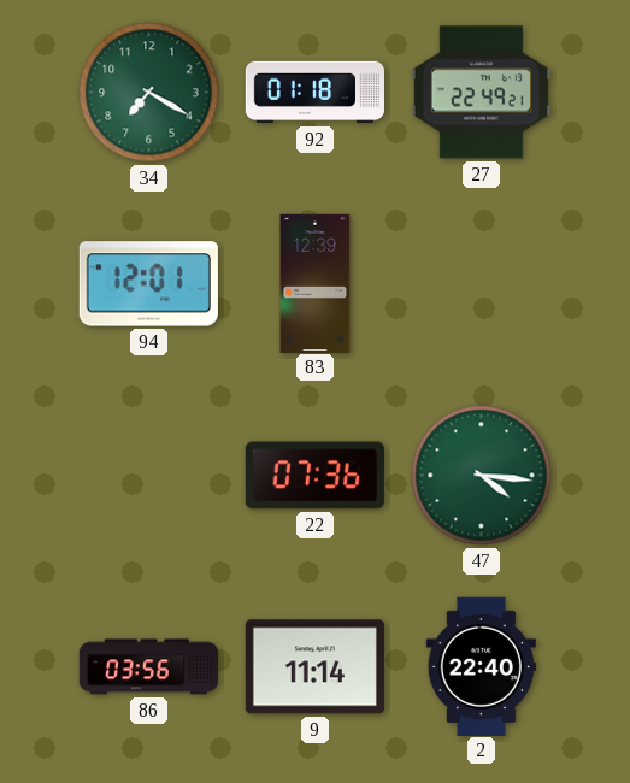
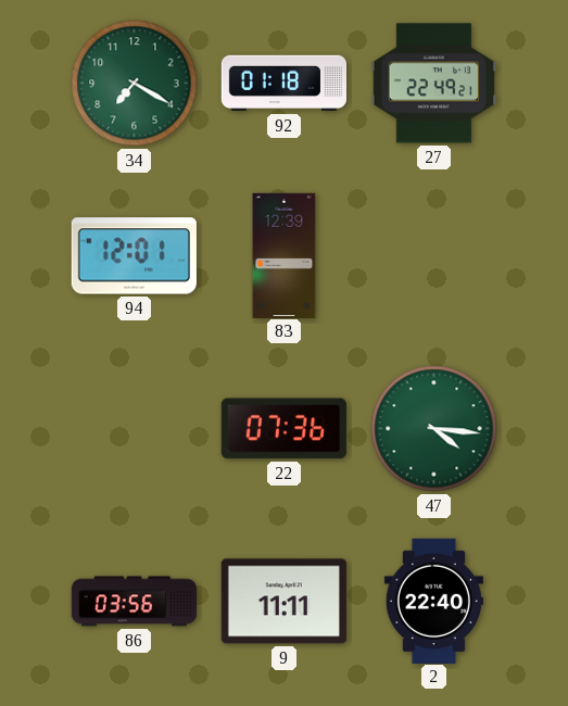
9: 11:14 -> 11:11
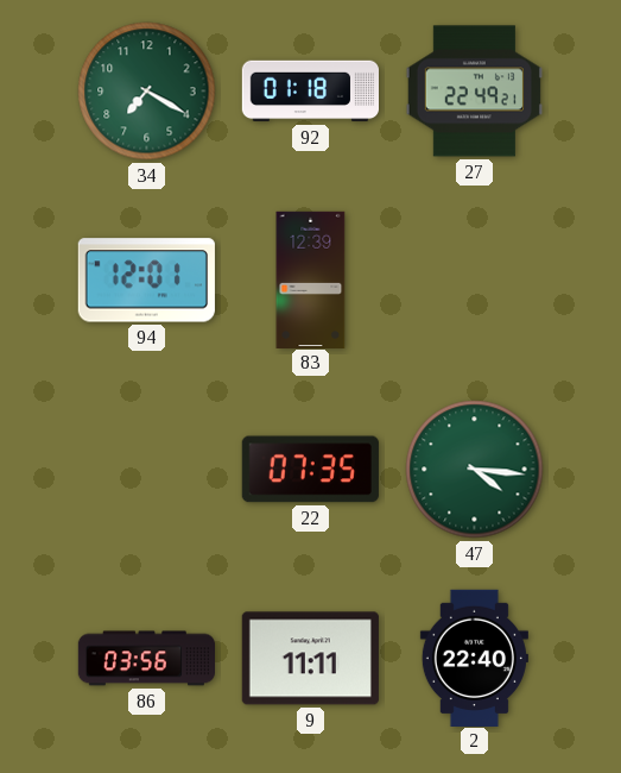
22: 07:36 -> 07:35
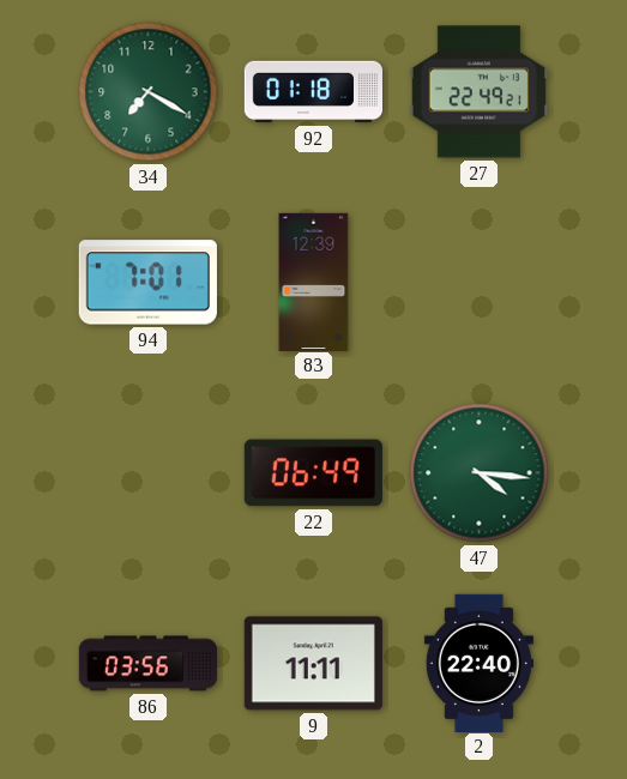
94: 12:01 -> 7:01
22: 07:35 -> 06:49
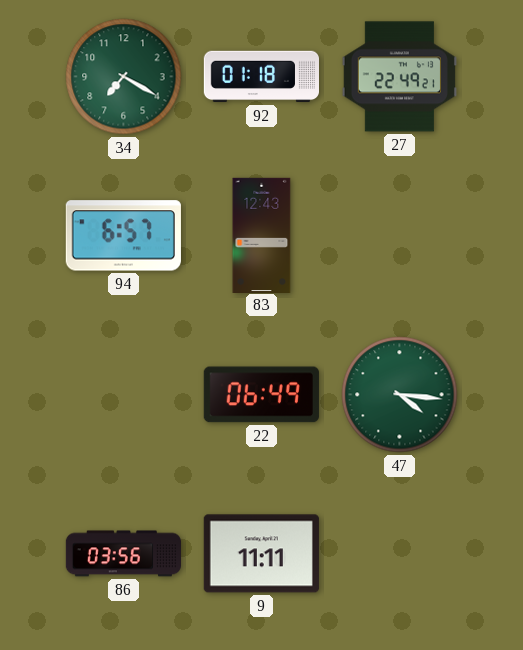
94: 7:01 -> 6:57
83: 12:39 -> 12:43
2: 22:40 -> none
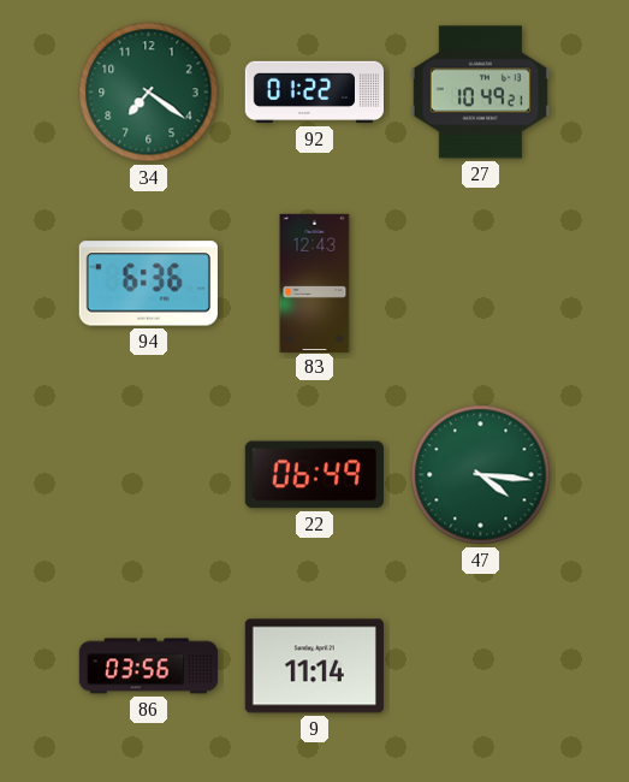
34: 7:20 -> 7:21
92: 01:18 -> 01:22
27: 22:49 -> 10:49
94: 6:57 -> 6:36
9: 11:11 -> 11:14
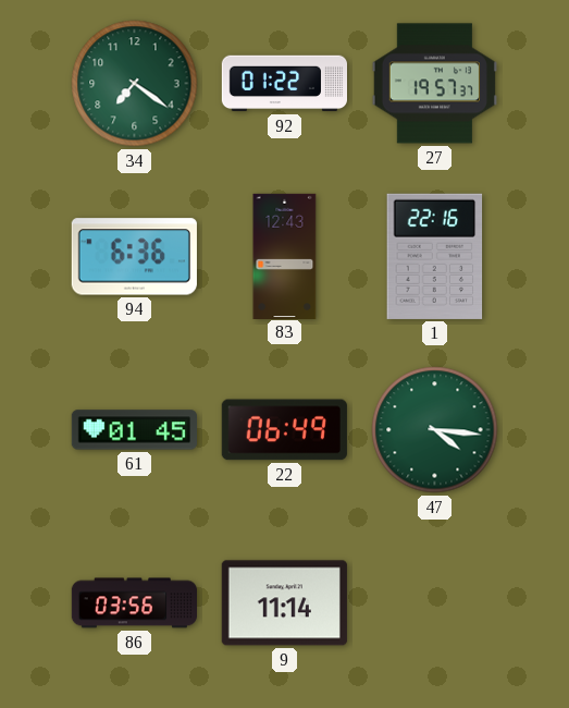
27: 10:49 -> 19:57
1: none -> 22:16
61: none -> 01:45
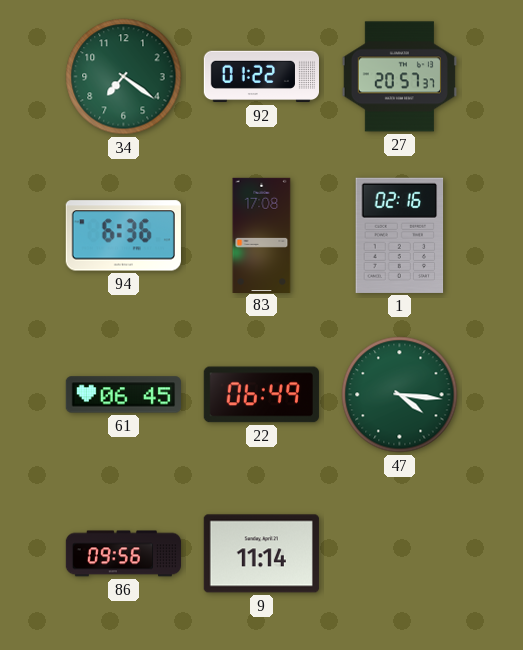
27: 19:57 -> 20:57
83: 12:43 -> 17:08
1: 22:16 -> 02:16
61: 01:45 -> 06:45
86: 03:56 -> 09:56
